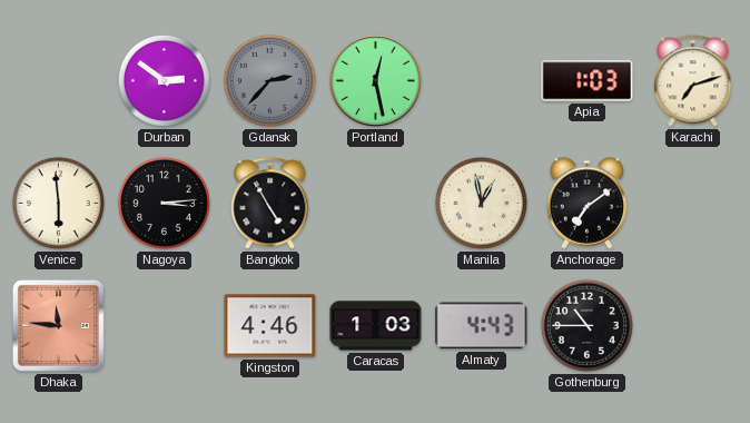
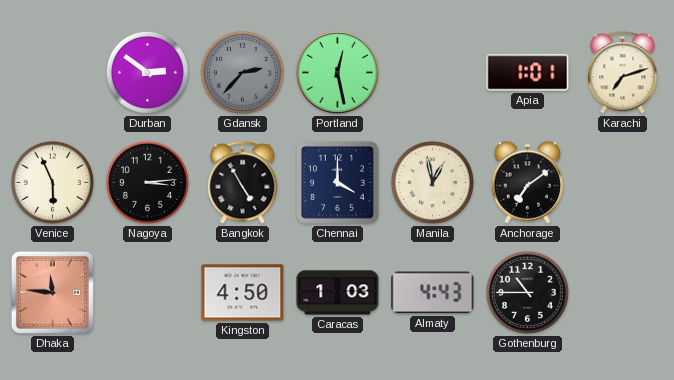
Apia: 1:03 -> 1:01
Venice: 5:59 -> 5:56
Chennai: none -> 4:00
Kingston: 4:46 -> 4:50
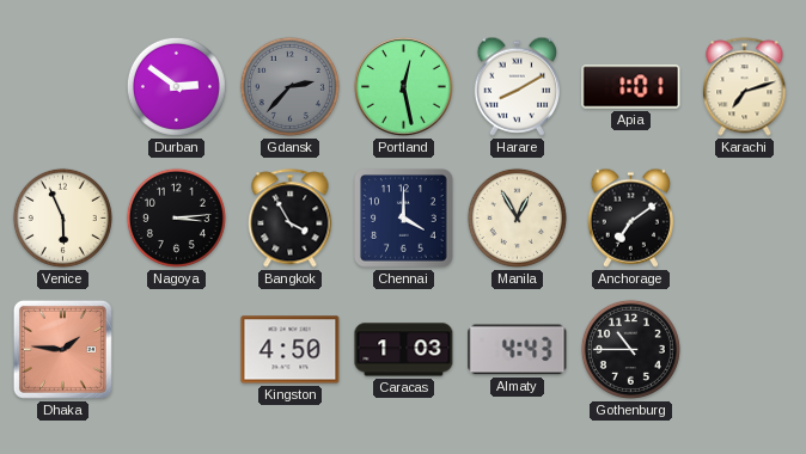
Harare: none -> 8:10
Bangkok: 4:55 -> 3:55
Manila: 12:58 -> 12:55
Dhaka: 11:46 -> 1:46
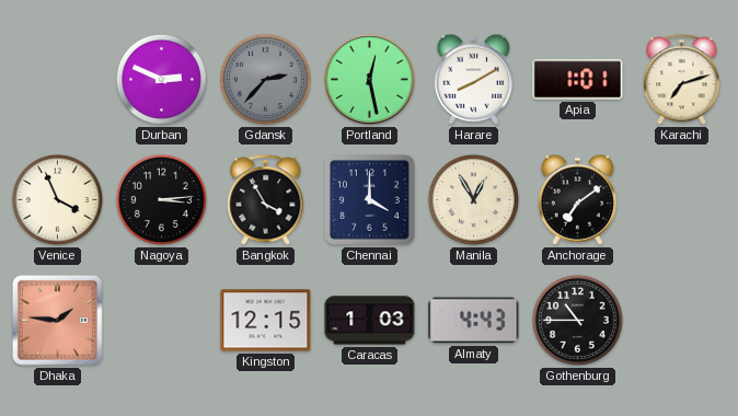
Durban: 2:51 -> 2:49
Venice: 5:56 -> 3:56
Kingston: 4:50 -> 12:15
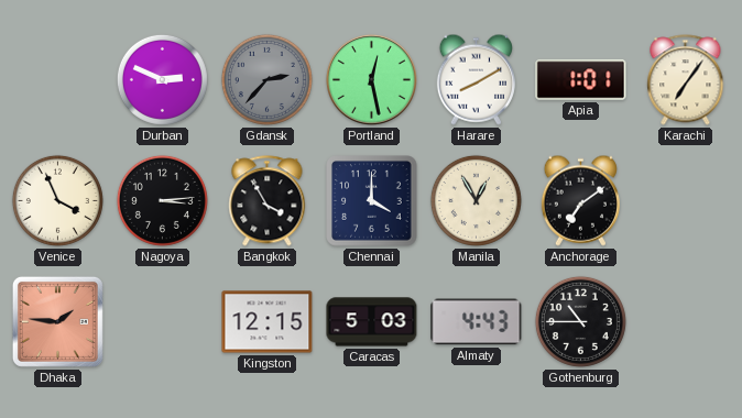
Karachi: 7:12 -> 7:06
Caracas: 1:03 -> 5:03
